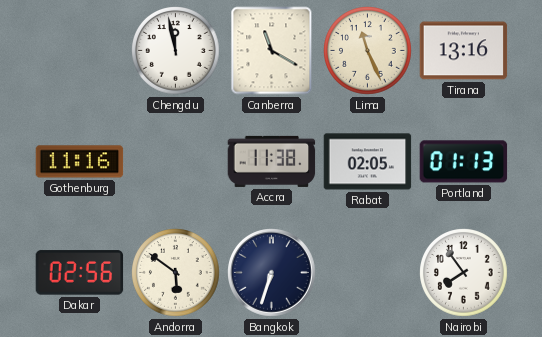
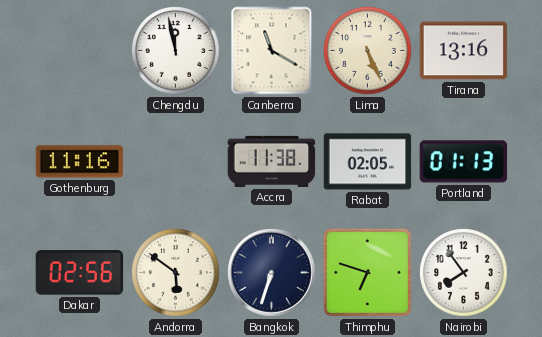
Lima: 11:26 -> 5:26
Thimphu: none -> 6:48
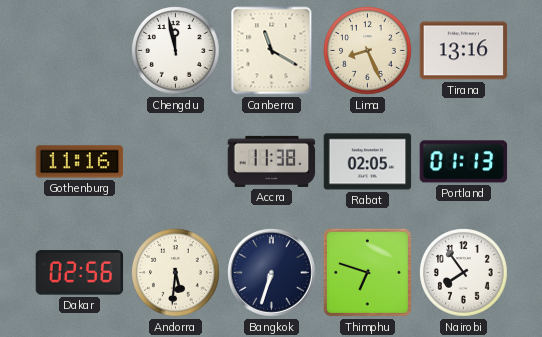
Lima: 5:26 -> 8:26
Andorra: 5:51 -> 5:31
